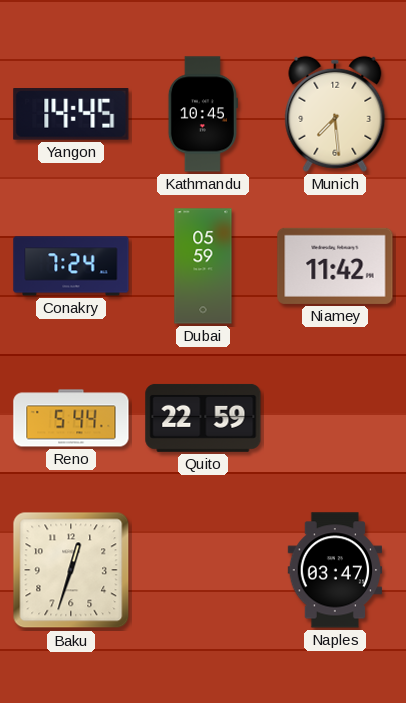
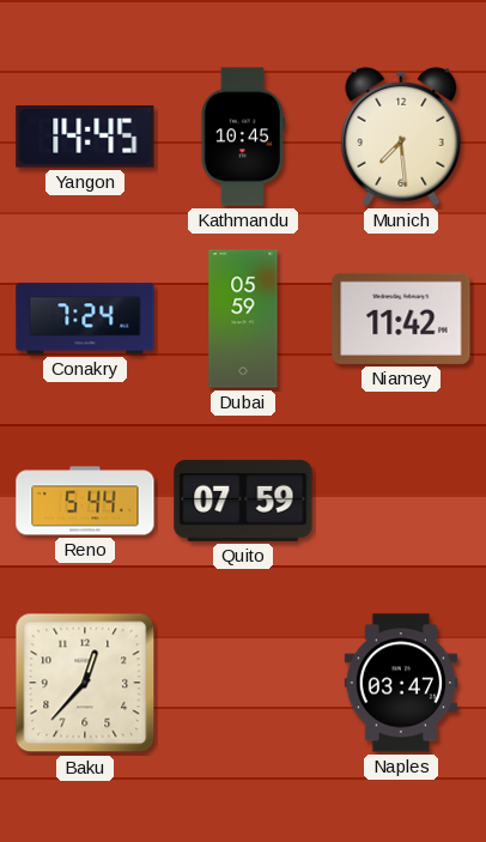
Quito: 22:59 -> 07:59
Baku: 12:33 -> 12:37
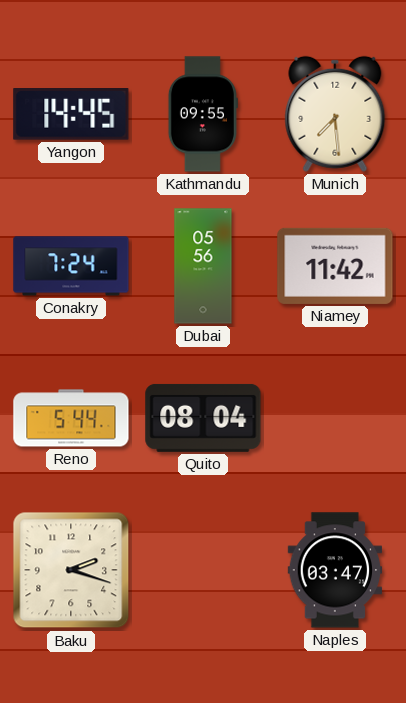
Kathmandu: 10:45 -> 09:55
Dubai: 05:59 -> 05:56
Quito: 07:59 -> 08:04
Baku: 12:37 -> 2:18
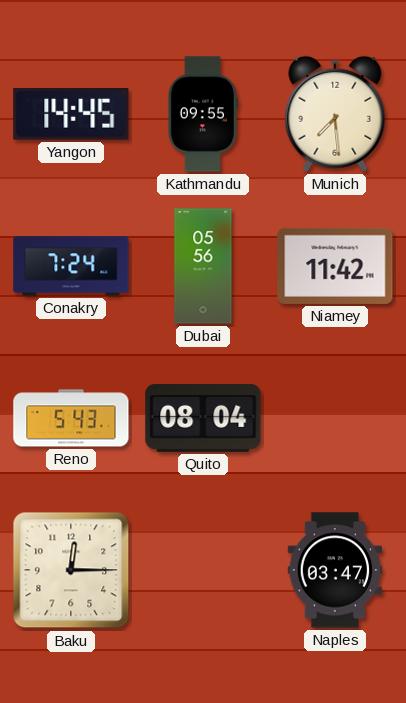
Reno: 5:44 -> 5:43
Baku: 2:18 -> 12:15
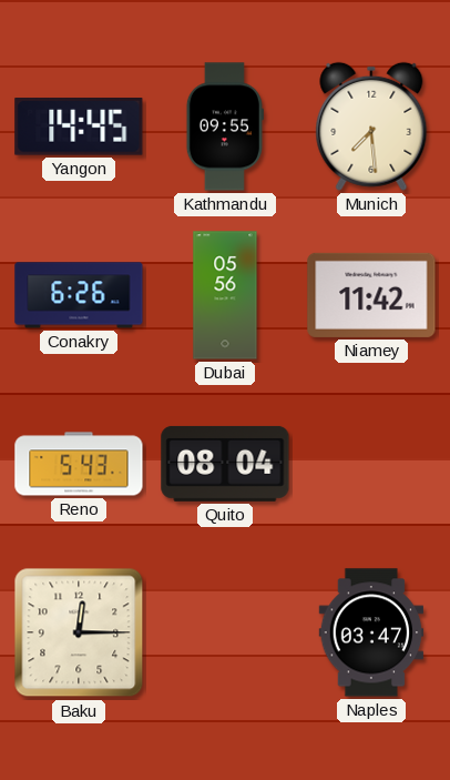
Conakry: 7:24 -> 6:26
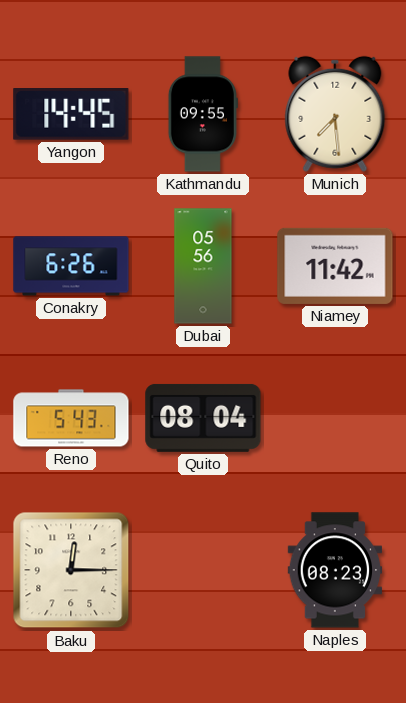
Naples: 03:47 -> 08:23
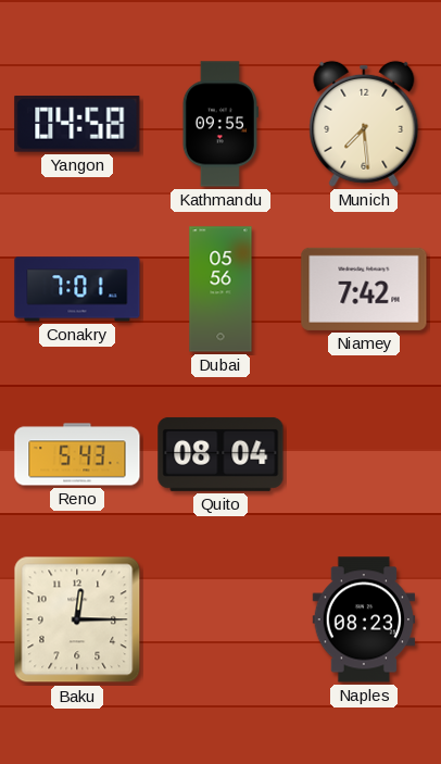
Yangon: 14:45 -> 04:58
Conakry: 6:26 -> 7:01
Niamey: 11:42 -> 7:42
